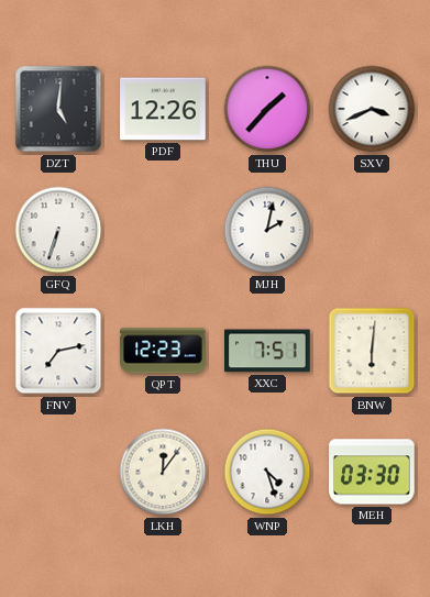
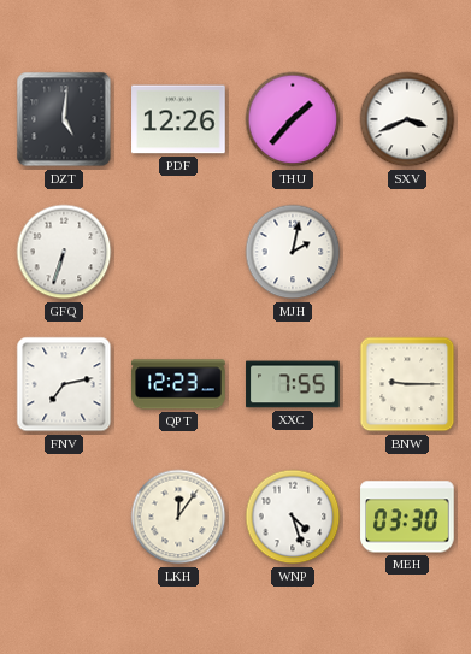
XXC: 7:51 -> 7:55
BNW: 6:01 -> 9:15
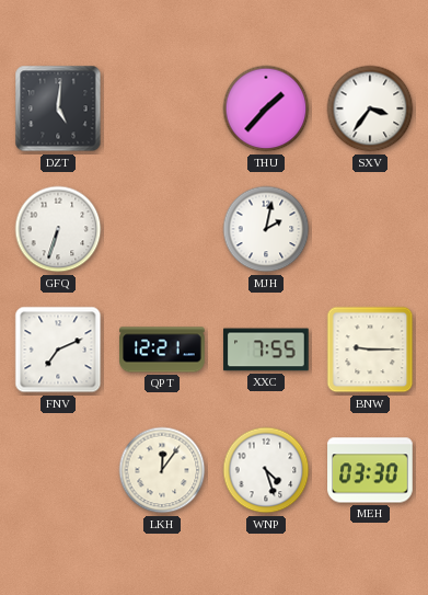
PDF: 12:26 -> none
SXV: 3:41 -> 3:36
FNV: 7:13 -> 7:11
QPT: 12:23 -> 12:21
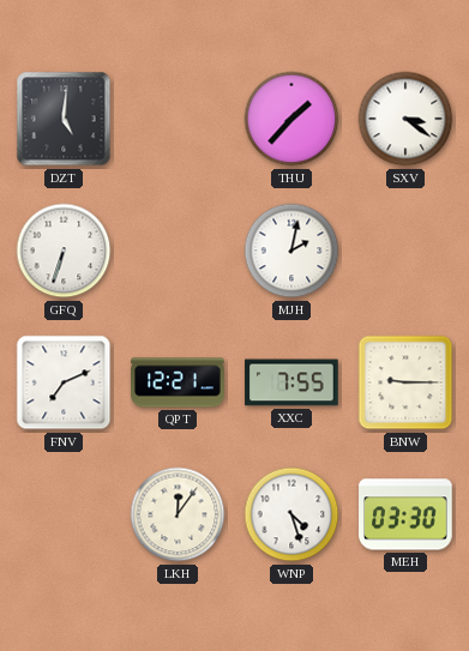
SXV: 3:36 -> 3:21
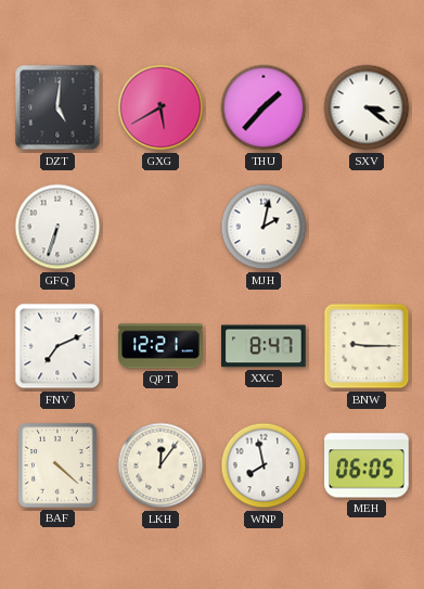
GXG: none -> 5:40
XXC: 7:55 -> 8:47
BAF: none -> 4:22
WNP: 4:27 -> 7:58
MEH: 03:30 -> 06:05
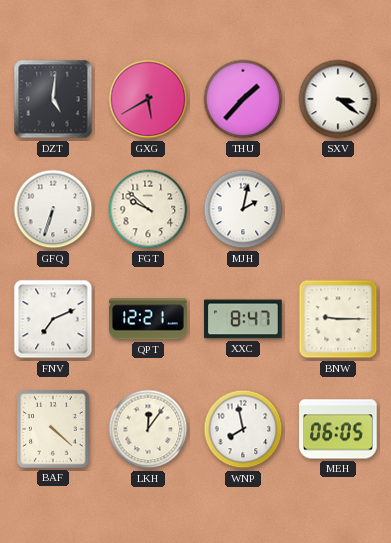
FGT: none -> 9:52
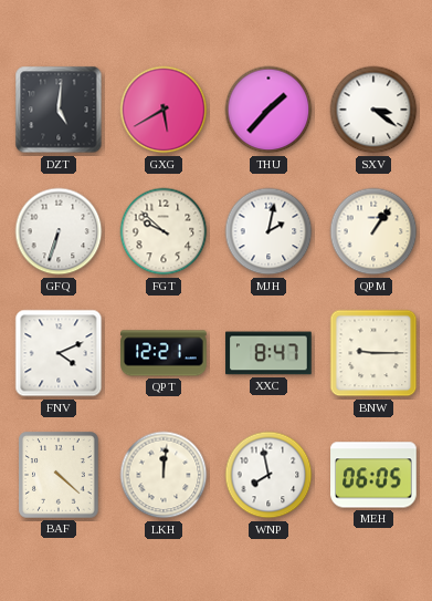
QPM: none -> 1:06
FNV: 7:11 -> 4:11
LKH: 12:06 -> 12:01
